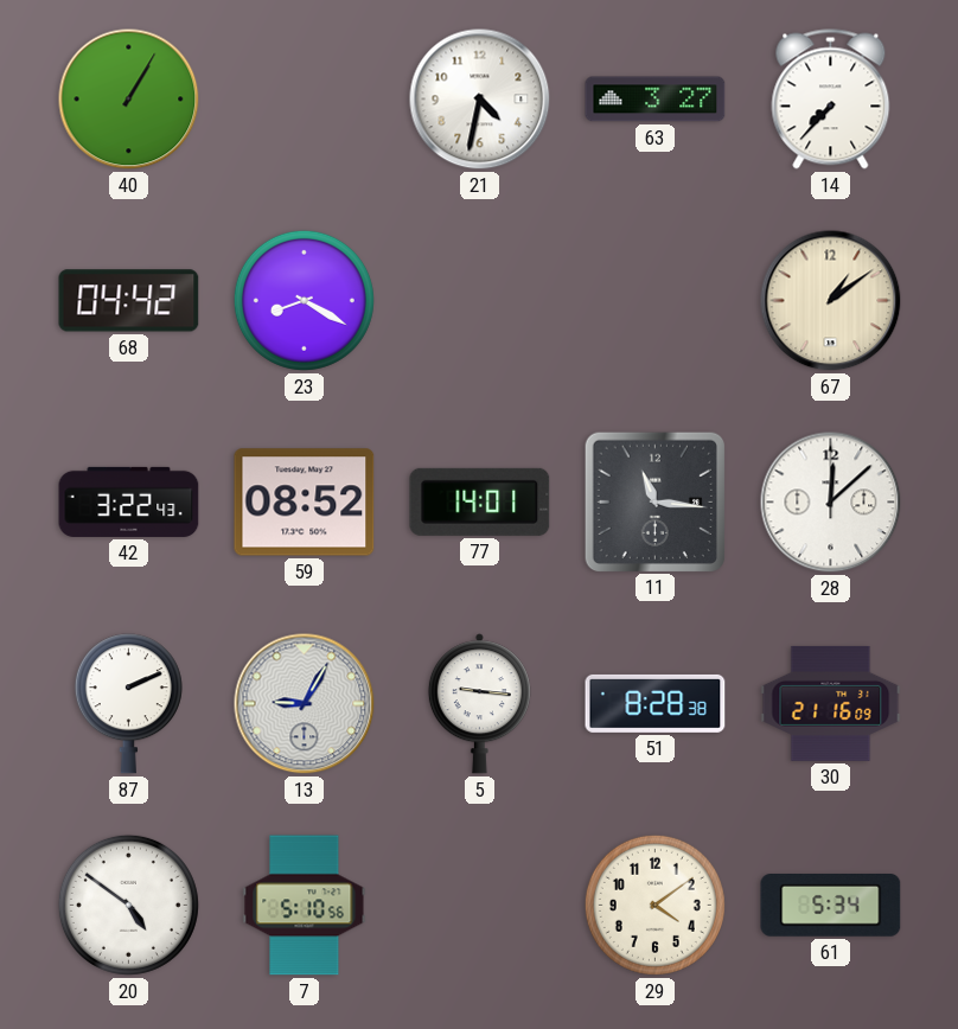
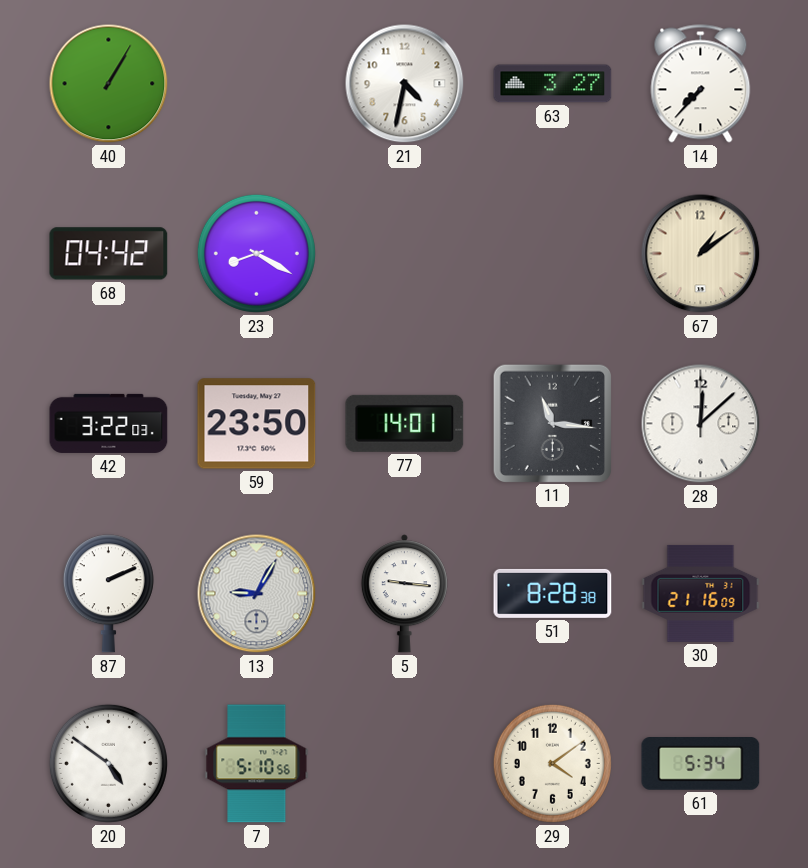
42: 3:22:43 -> 3:22:03
59: 08:52 -> 23:50
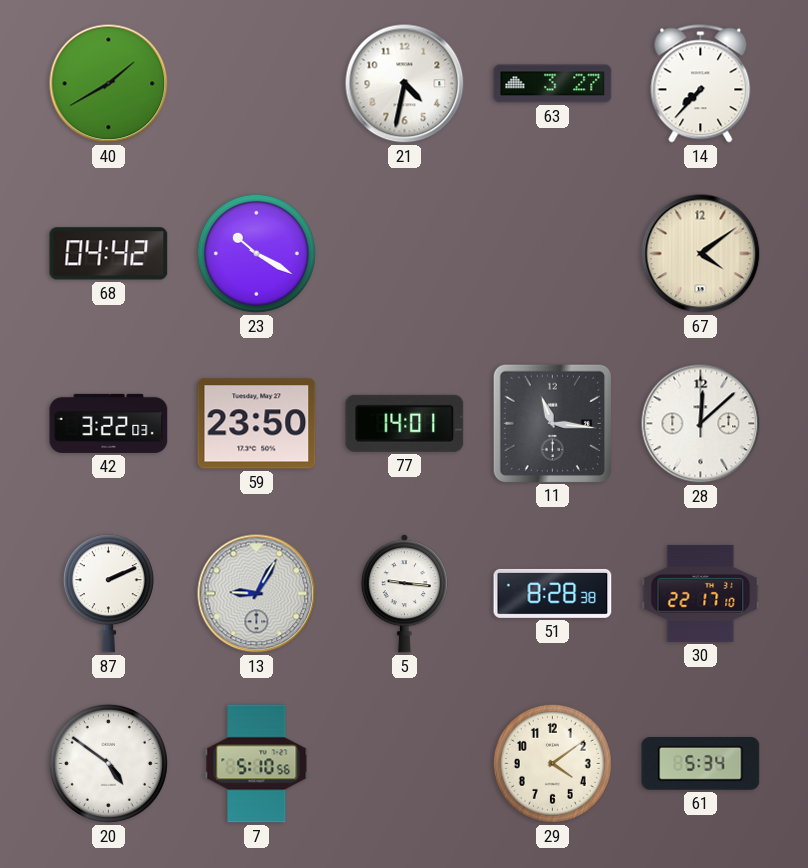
40: 1:05 -> 1:40
23: 8:20 -> 10:20
67: 1:09 -> 4:09
30: 21:16 -> 22:17
